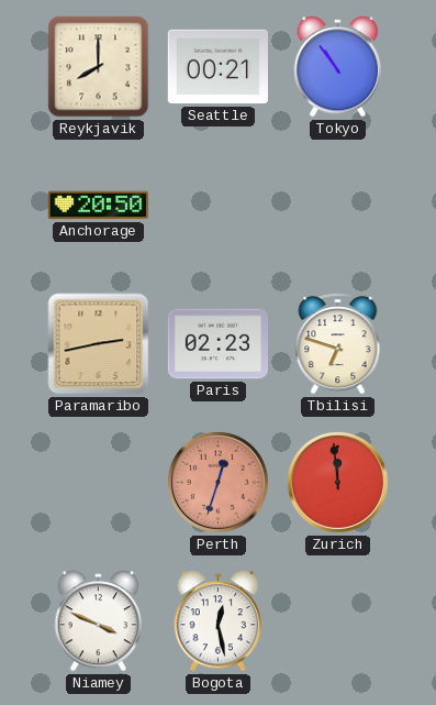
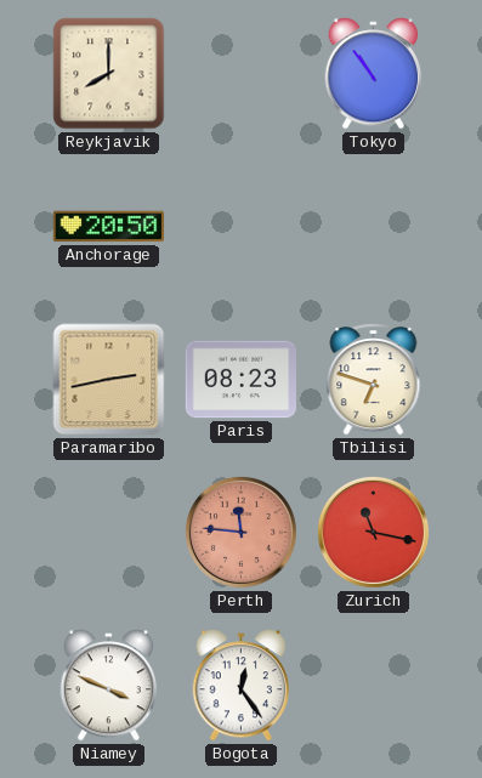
Seattle: 00:21 -> none
Paris: 02:23 -> 08:23
Perth: 12:33 -> 11:46
Zurich: 11:59 -> 11:17
Bogota: 12:28 -> 12:24
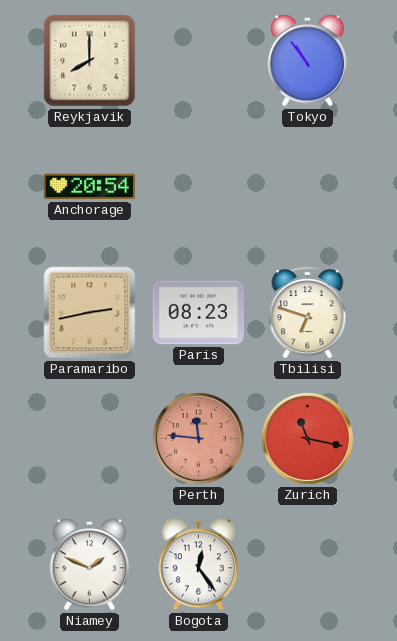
Anchorage: 20:50 -> 20:54
Niamey: 3:49 -> 1:49
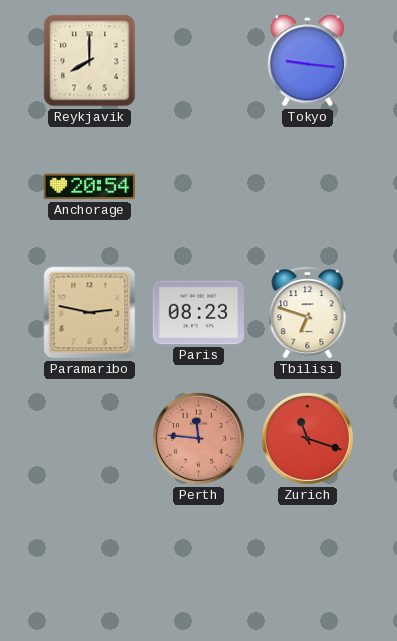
Tokyo: 10:54 -> 9:16
Paramaribo: 2:43 -> 2:47
Zurich: 11:17 -> 11:18
Niamey: 1:49 -> none
Bogota: 12:24 -> none
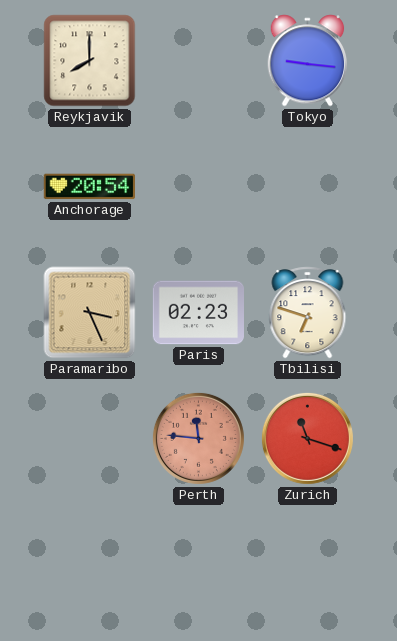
Paramaribo: 2:47 -> 3:26
Paris: 08:23 -> 02:23
